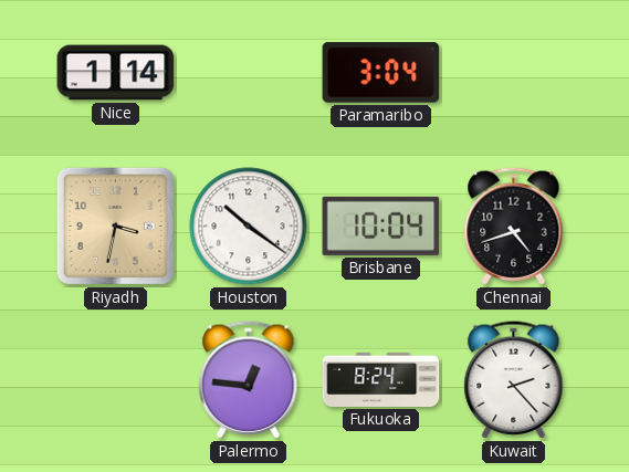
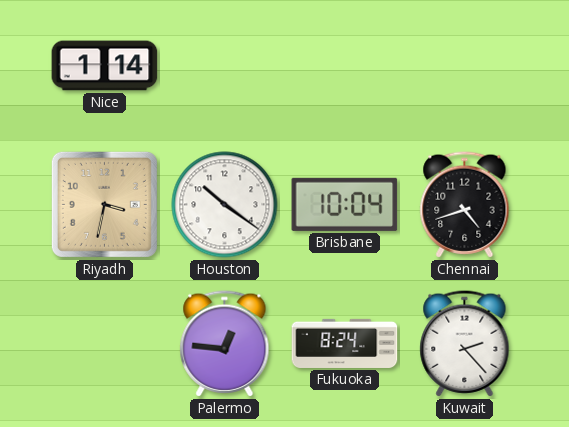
Paramaribo: 3:04 -> none
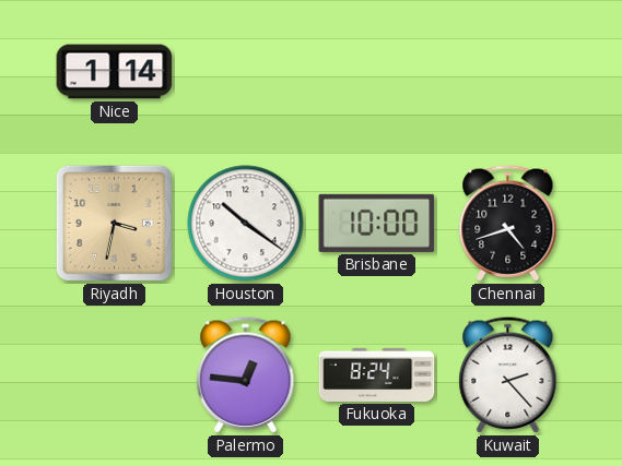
Brisbane: 10:04 -> 10:00
